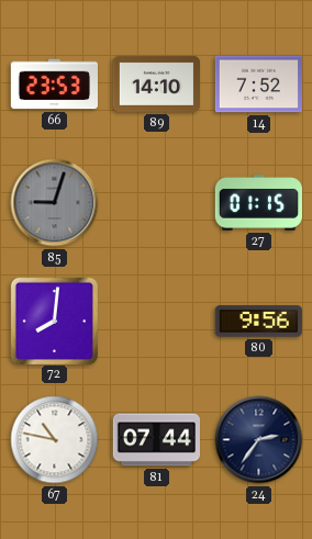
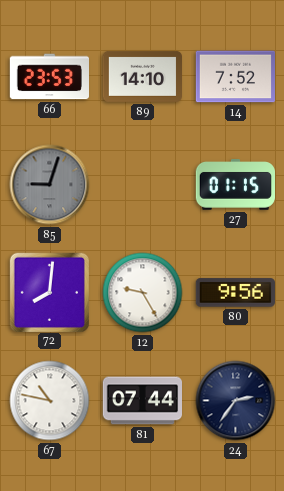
12: none -> 9:25
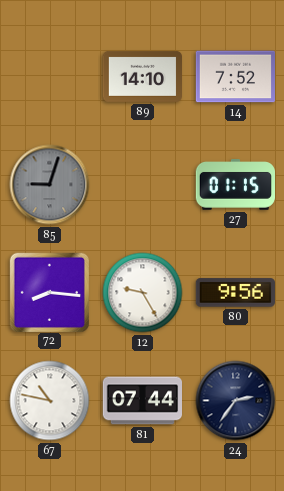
66: 23:53 -> none
72: 8:01 -> 8:16
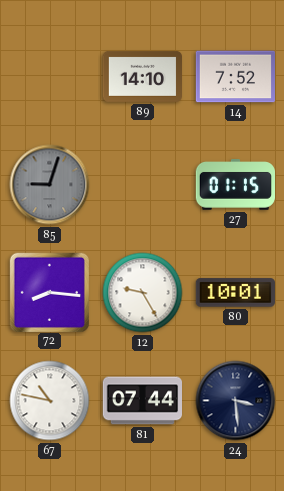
80: 9:56 -> 10:01
24: 2:36 -> 3:29
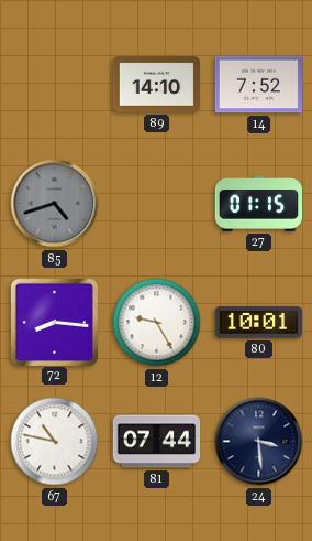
85: 9:03 -> 4:42
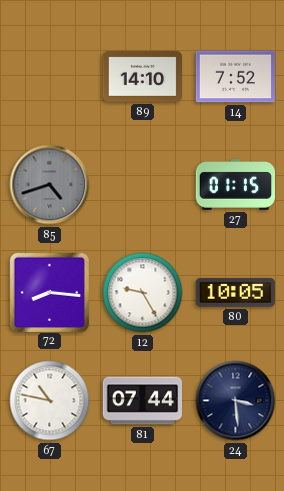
80: 10:01 -> 10:05
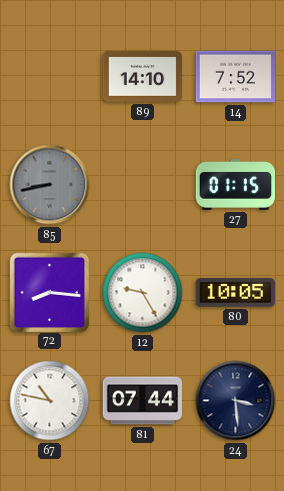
85: 4:42 -> 8:43
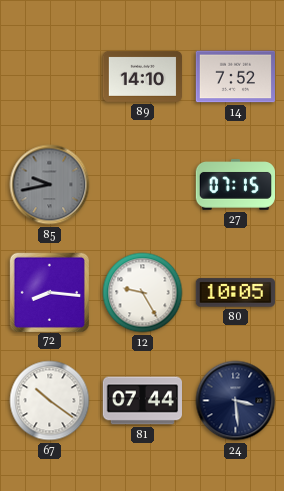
85: 8:43 -> 9:43
27: 01:15 -> 07:15
67: 10:47 -> 10:21
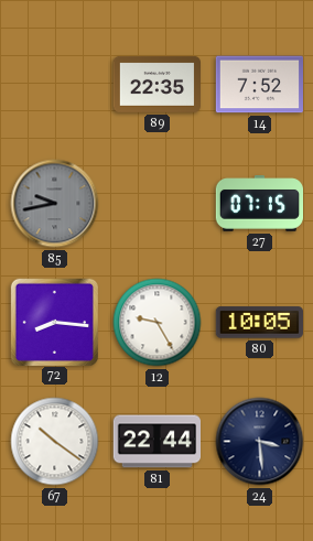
89: 14:10 -> 22:35
81: 07:44 -> 22:44
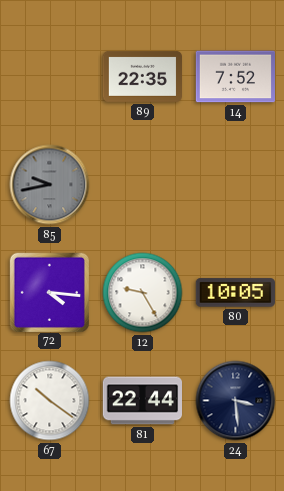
27: 07:15 -> none
72: 8:16 -> 4:16
